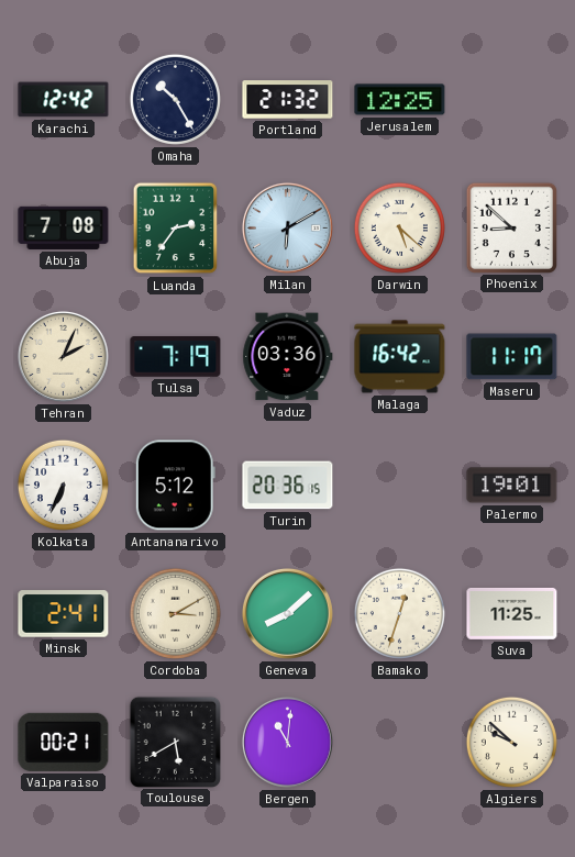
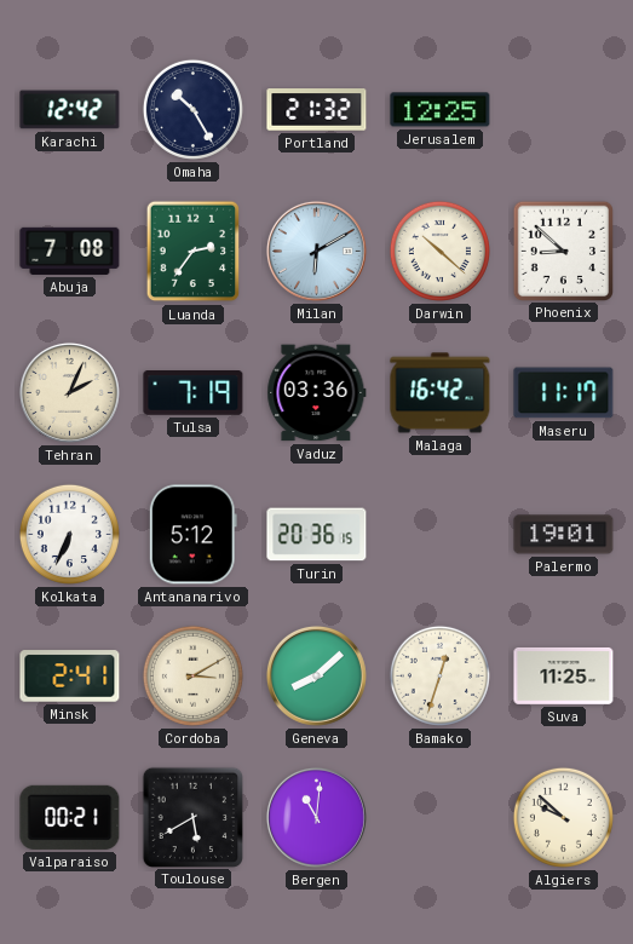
Darwin: 5:22 -> 10:22
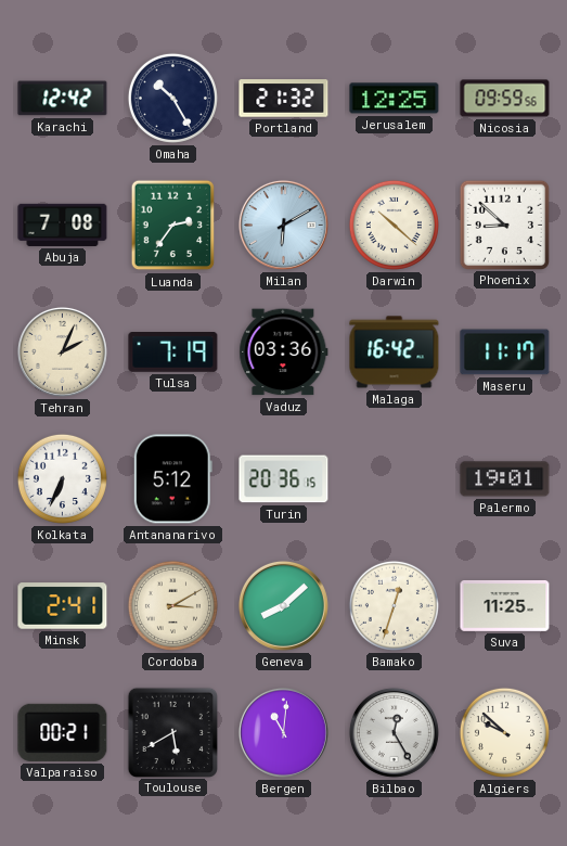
Nicosia: none -> 09:59
Bilbao: none -> 12:25
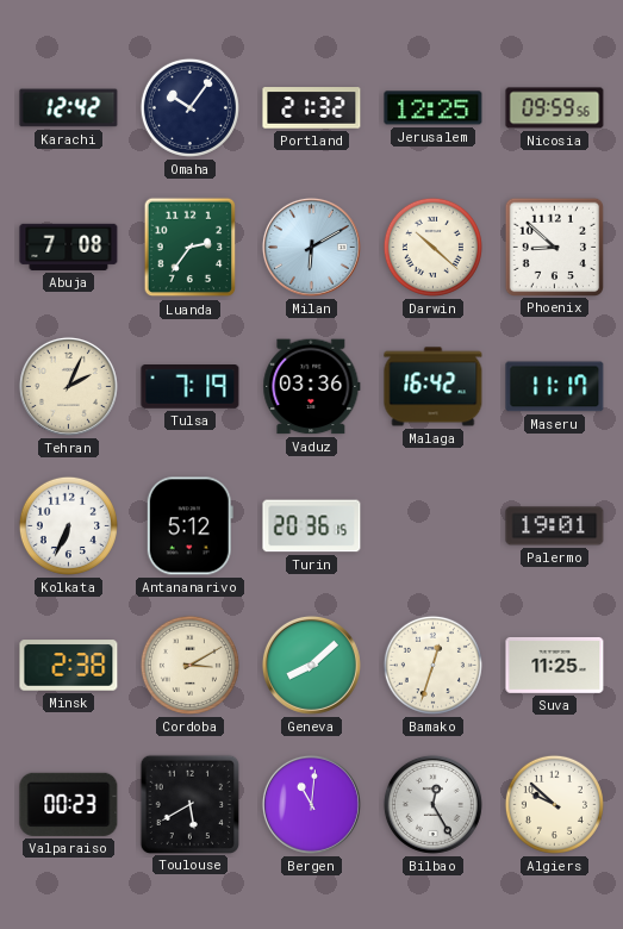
Omaha: 10:25 -> 10:06
Minsk: 2:41 -> 2:38
Valparaiso: 00:21 -> 00:23
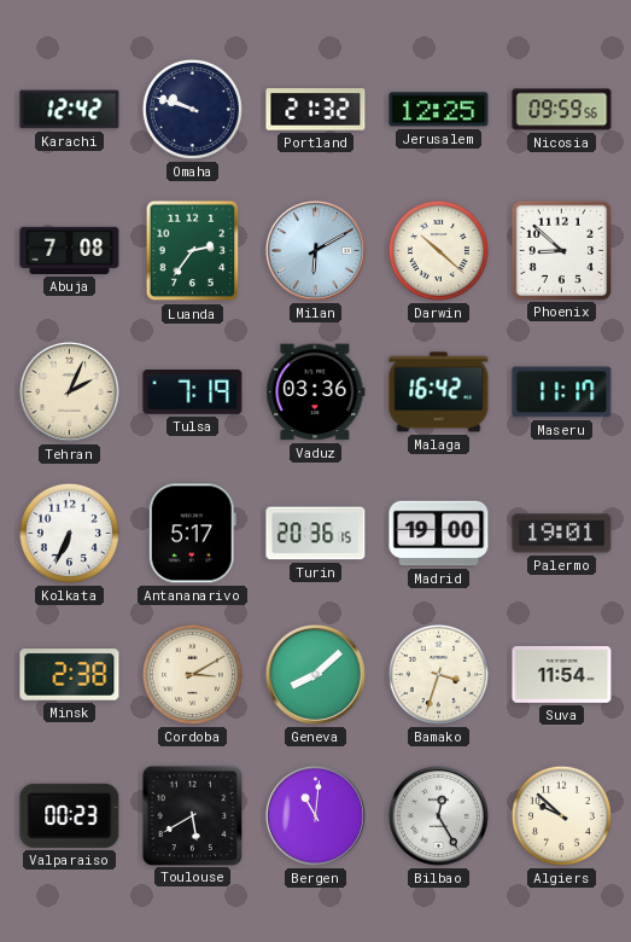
Omaha: 10:06 -> 9:48
Antananarivo: 5:12 -> 5:17
Madrid: none -> 19:00
Bamako: 12:33 -> 3:33
Suva: 11:25 -> 11:54
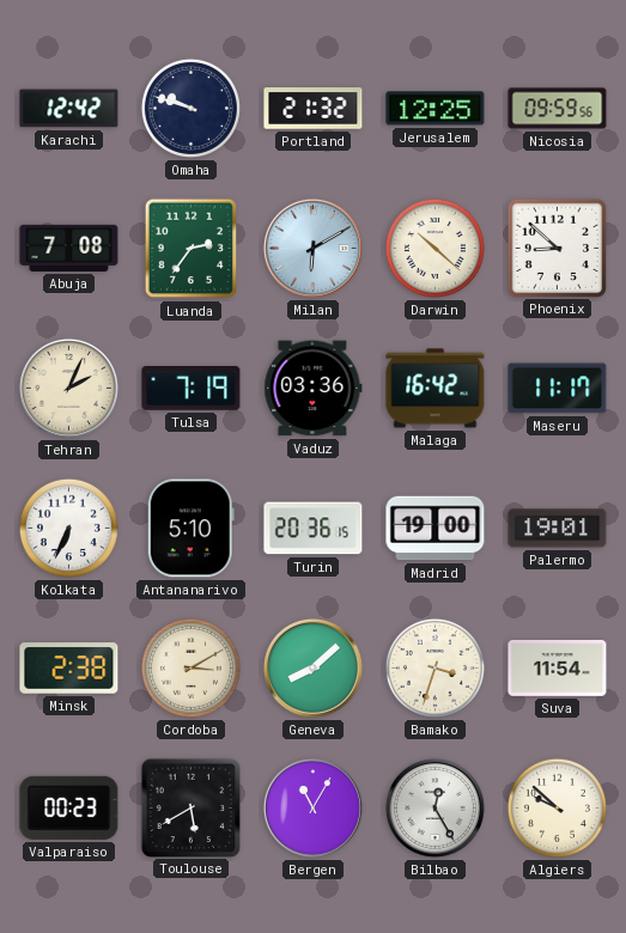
Antananarivo: 5:17 -> 5:10
Bergen: 11:01 -> 11:05
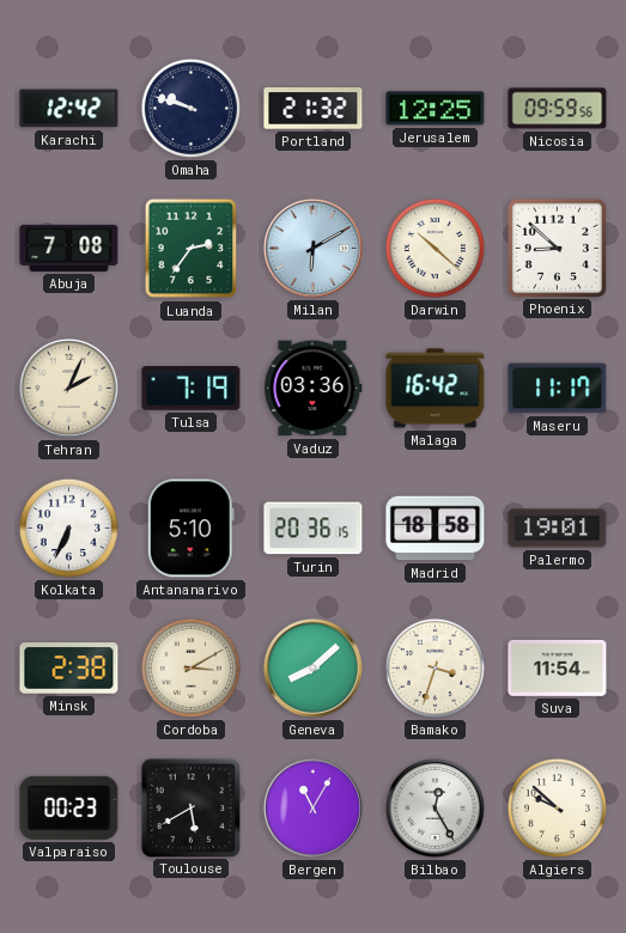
Madrid: 19:00 -> 18:58
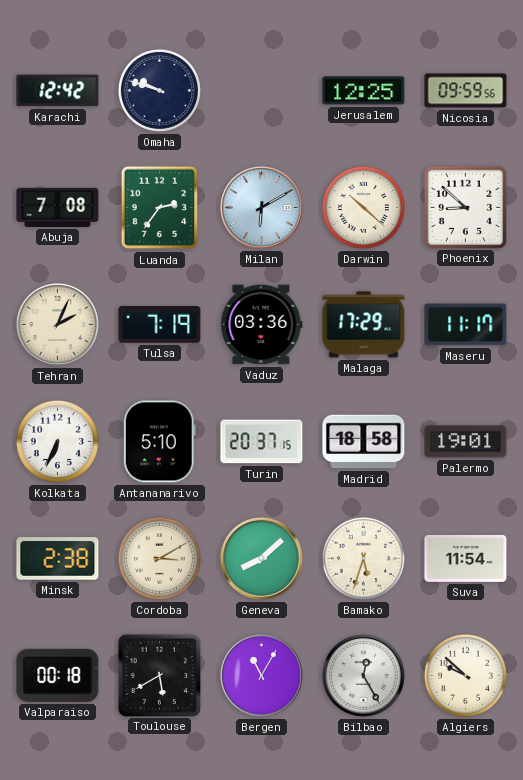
Portland: 21:32 -> none
Malaga: 16:42 -> 17:29
Turin: 20:36 -> 20:37
Bamako: 3:33 -> 5:33
Valparaiso: 00:23 -> 00:18
